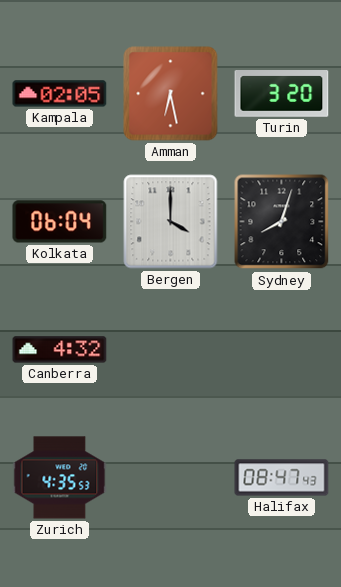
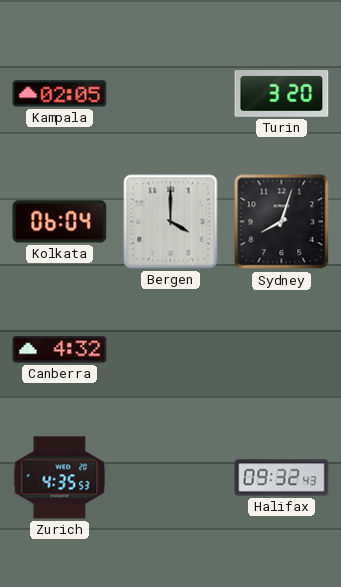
Amman: 6:28 -> none
Halifax: 08:47 -> 09:32
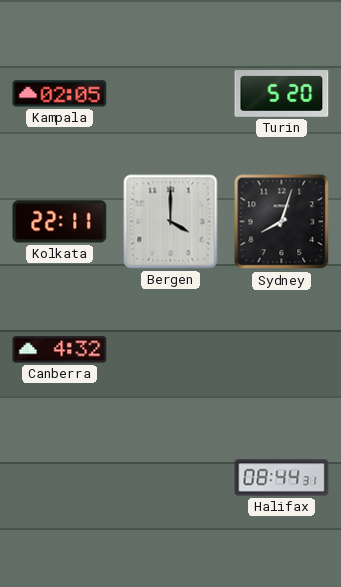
Turin: 3:20 -> 5:20
Kolkata: 06:04 -> 22:11
Zurich: 4:35 -> none
Halifax: 09:32 -> 08:44
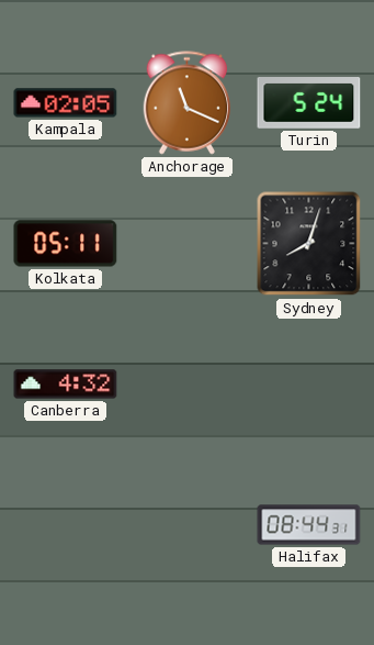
Anchorage: none -> 11:19
Turin: 5:20 -> 5:24
Kolkata: 22:11 -> 05:11
Bergen: 4:00 -> none
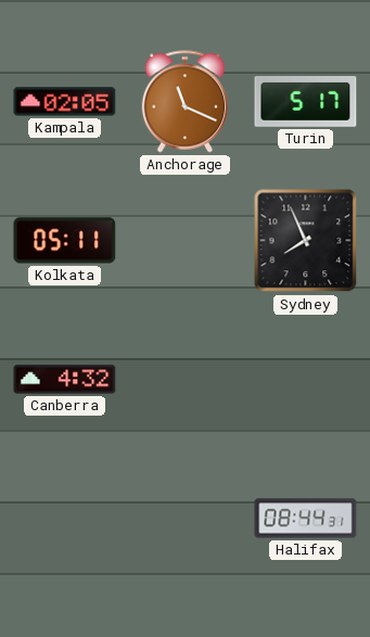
Turin: 5:24 -> 5:17
Sydney: 8:03 -> 7:56
